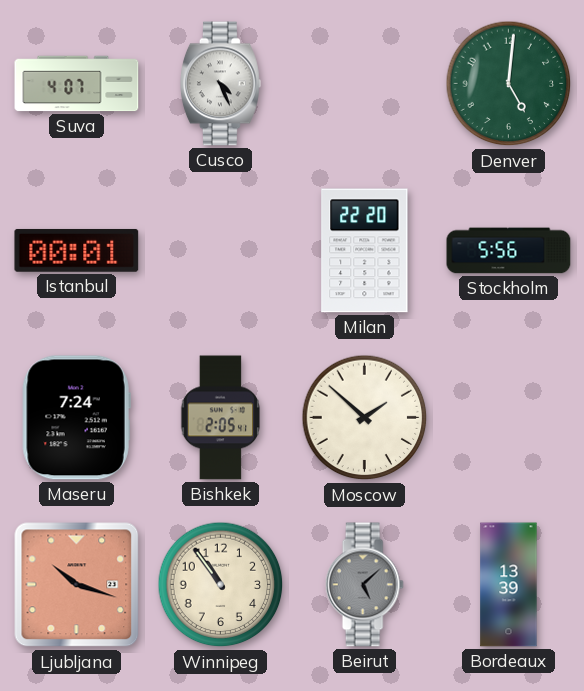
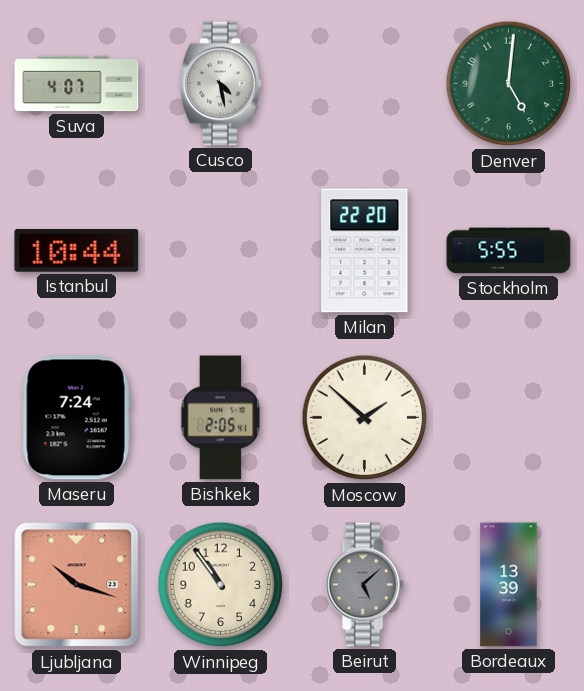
Cusco: 4:26 -> 4:28
Istanbul: 00:01 -> 10:44
Stockholm: 5:56 -> 5:55
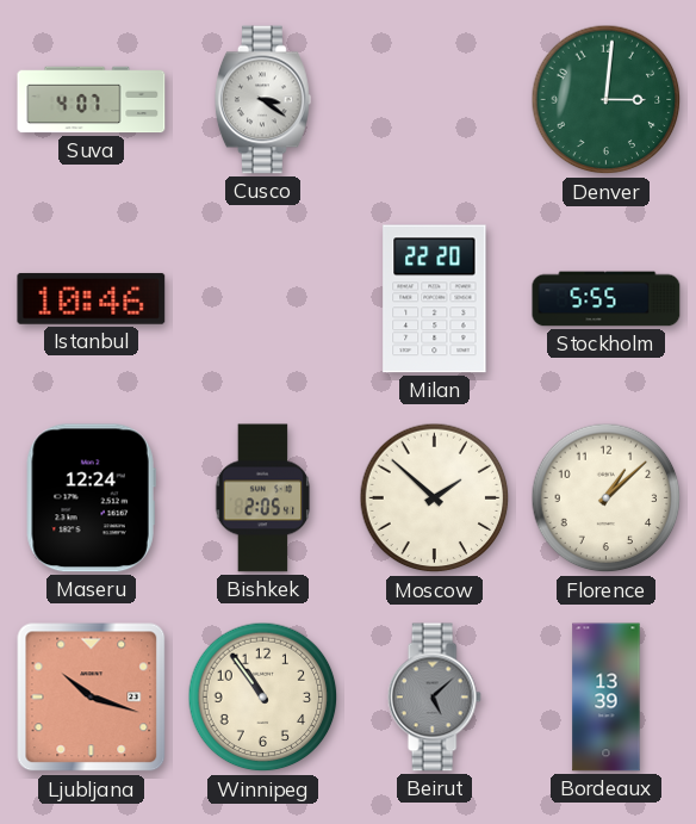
Cusco: 4:28 -> 3:21
Denver: 5:01 -> 3:01
Istanbul: 10:44 -> 10:46
Maseru: 7:24 -> 12:24
Florence: none -> 1:08
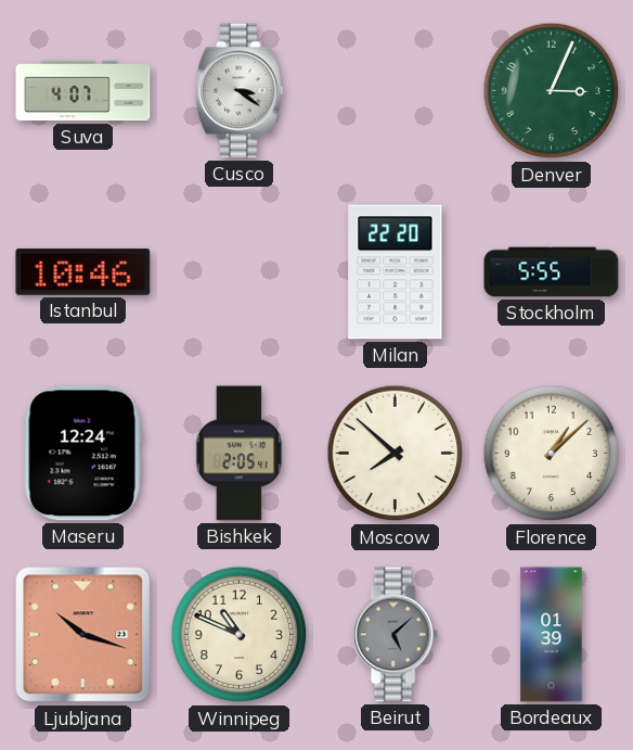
Denver: 3:01 -> 3:04
Moscow: 1:52 -> 7:52
Winnipeg: 10:54 -> 10:49
Bordeaux: 13:39 -> 01:39
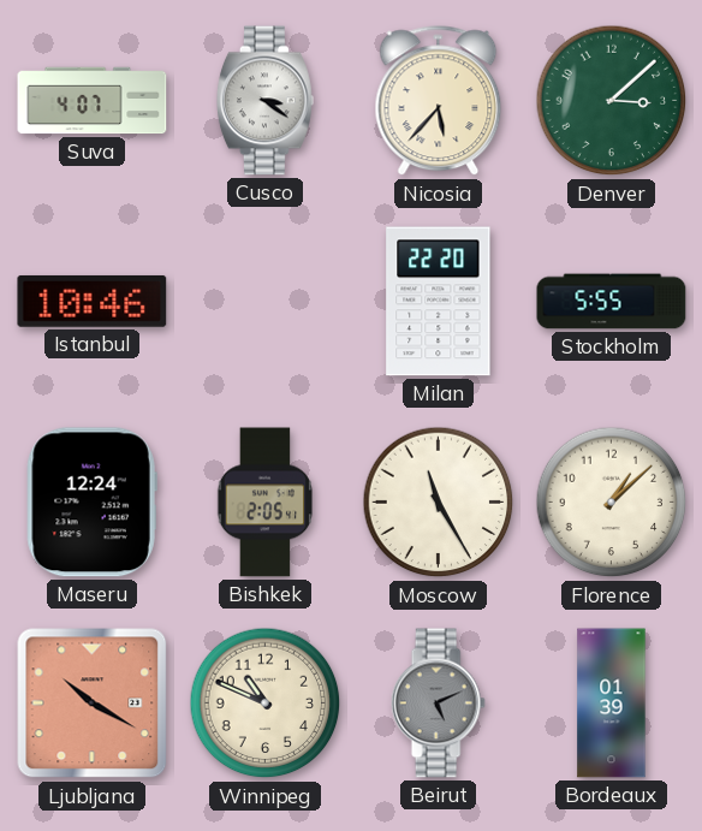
Nicosia: none -> 5:37
Denver: 3:04 -> 3:08
Moscow: 7:52 -> 11:25
Ljubljana: 10:18 -> 10:20
Beirut: 5:08 -> 5:11
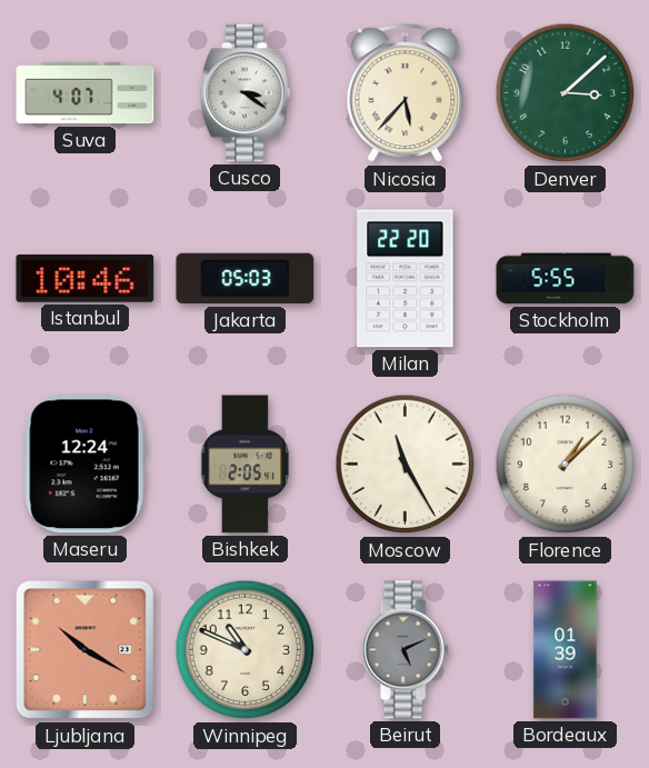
Jakarta: none -> 05:03
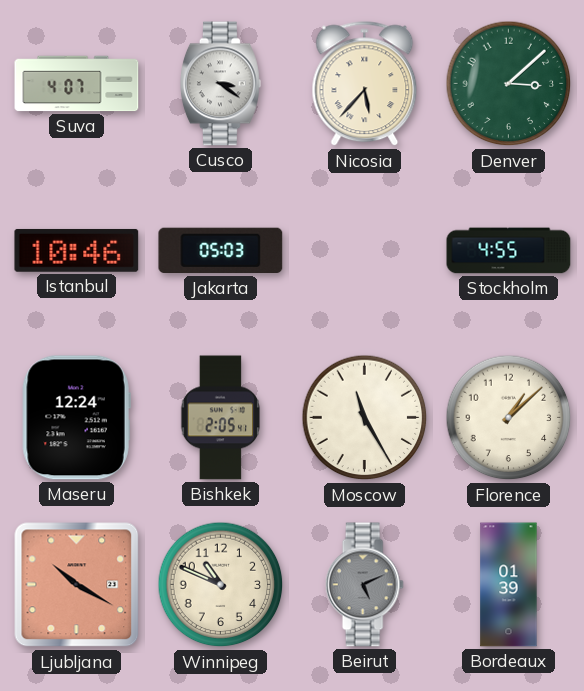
Milan: 22:20 -> none
Stockholm: 5:55 -> 4:55
